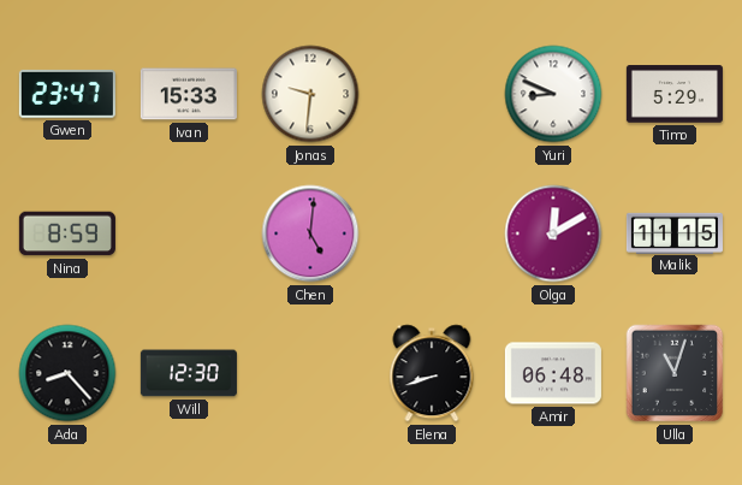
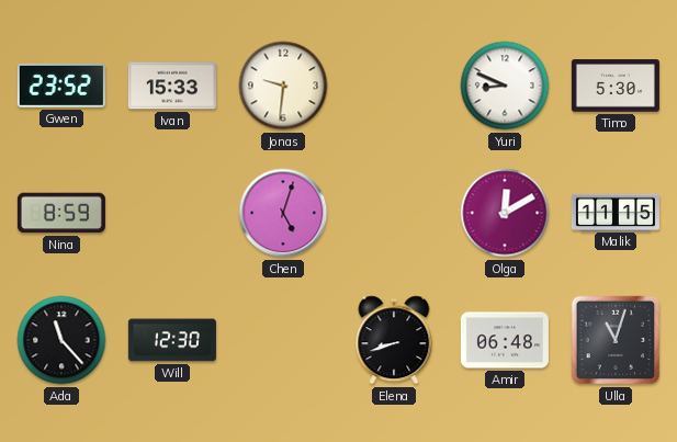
Gwen: 23:47 -> 23:52
Timo: 5:29 -> 5:30
Chen: 5:01 -> 5:03
Ada: 8:23 -> 11:23
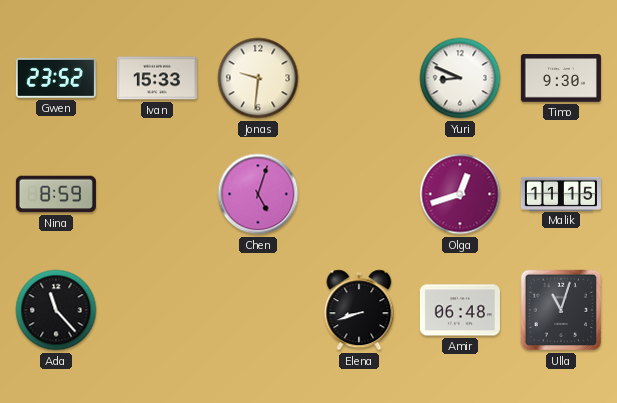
Timo: 5:30 -> 9:30
Olga: 12:10 -> 12:42
Will: 12:30 -> none
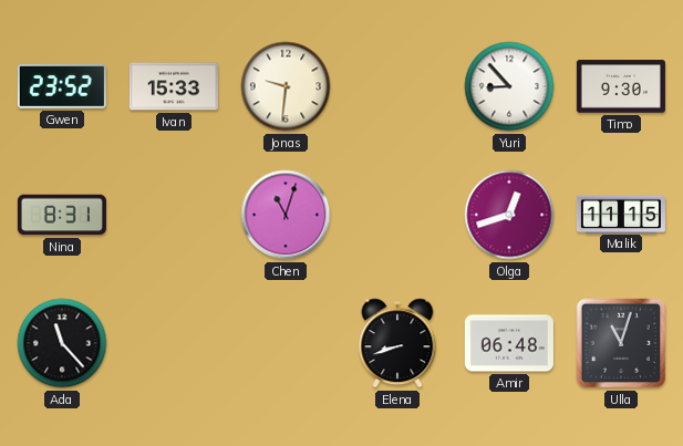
Yuri: 8:49 -> 8:53
Nina: 8:59 -> 8:31
Chen: 5:03 -> 11:03
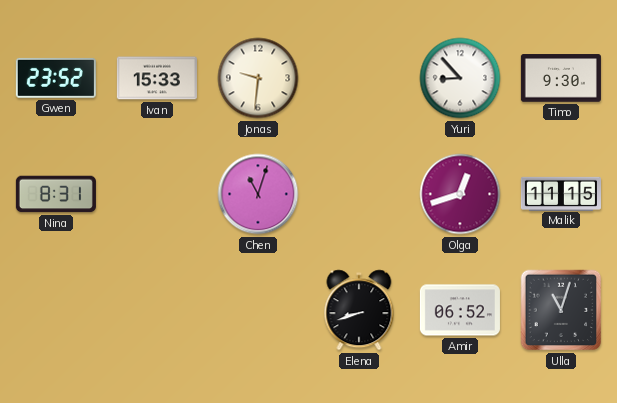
Ada: 11:23 -> none
Amir: 06:48 -> 06:52
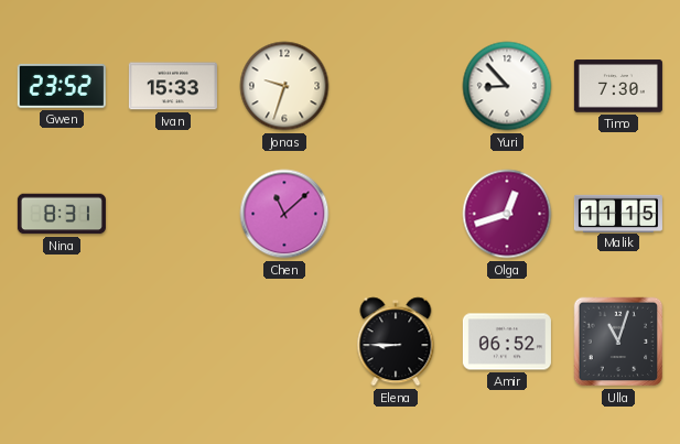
Jonas: 9:31 -> 9:33
Timo: 9:30 -> 7:30
Chen: 11:03 -> 11:08
Elena: 8:42 -> 8:45
